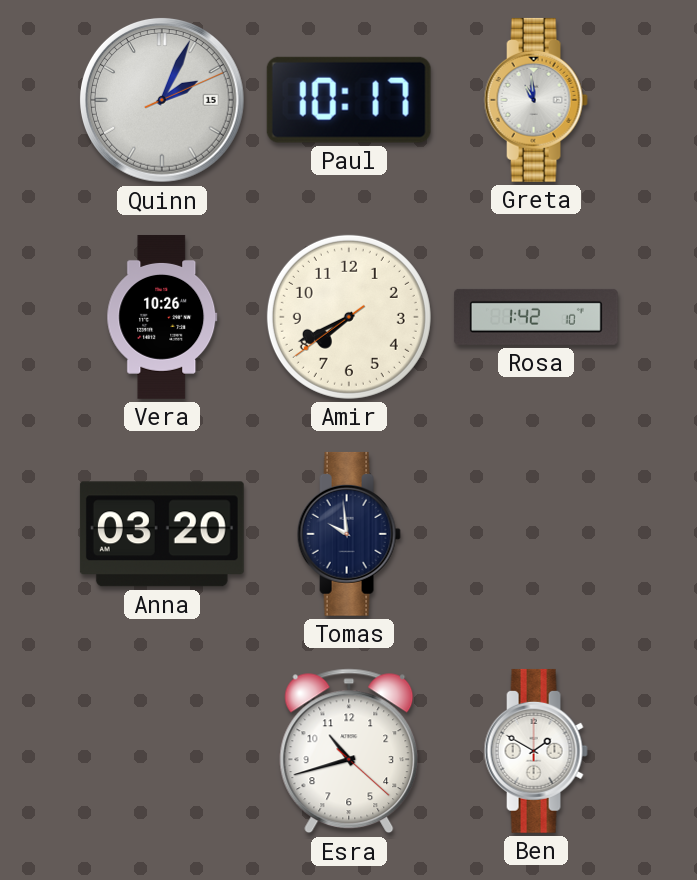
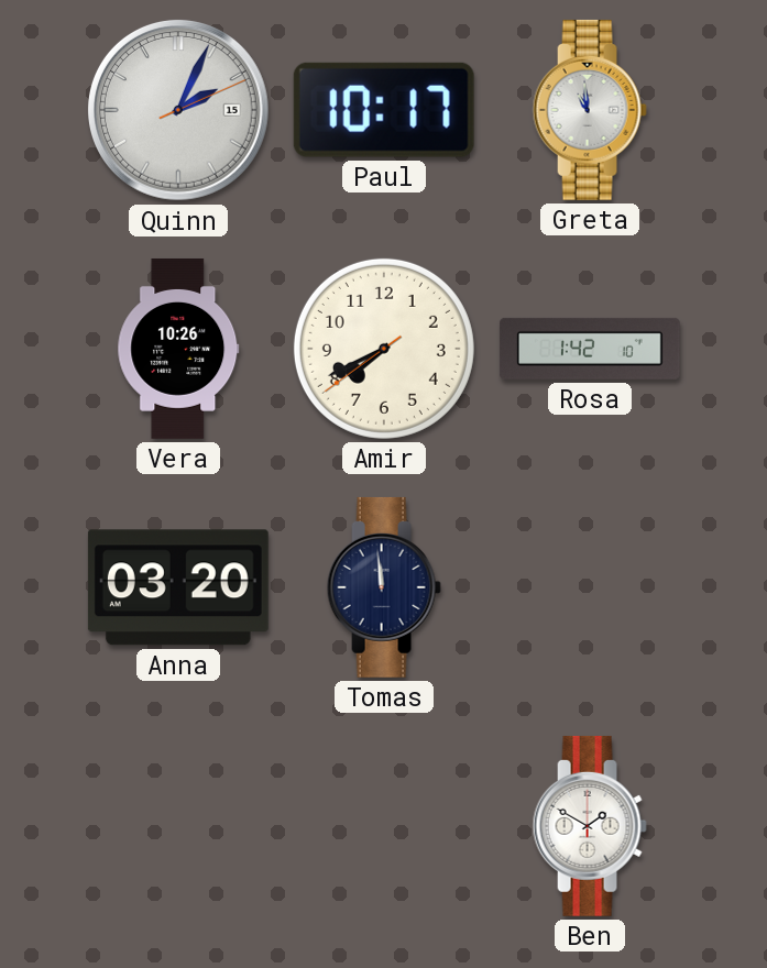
Tomas: 9:59 -> 11:59
Esra: 10:42 -> none
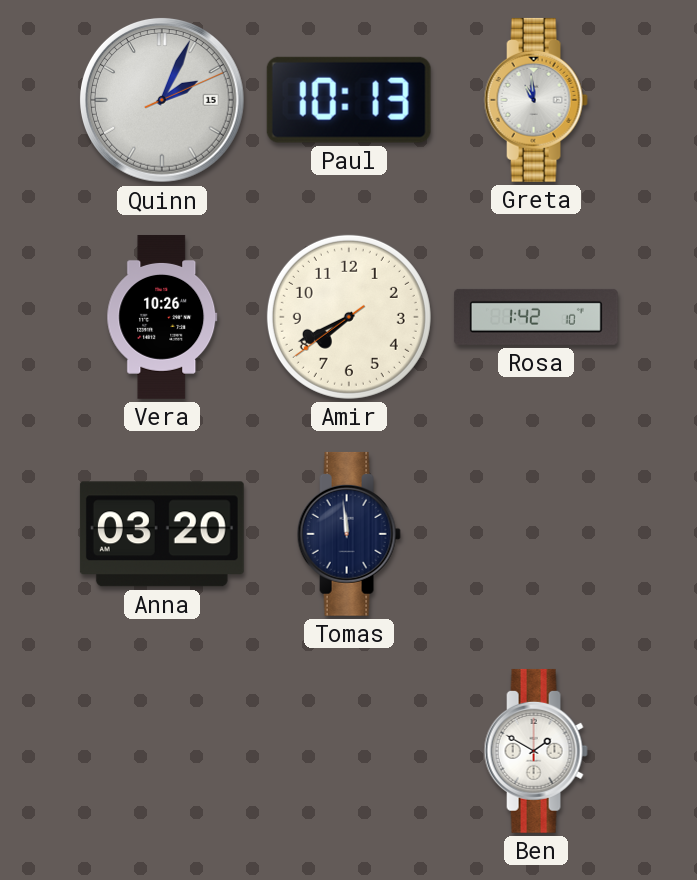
Paul: 10:17 -> 10:13
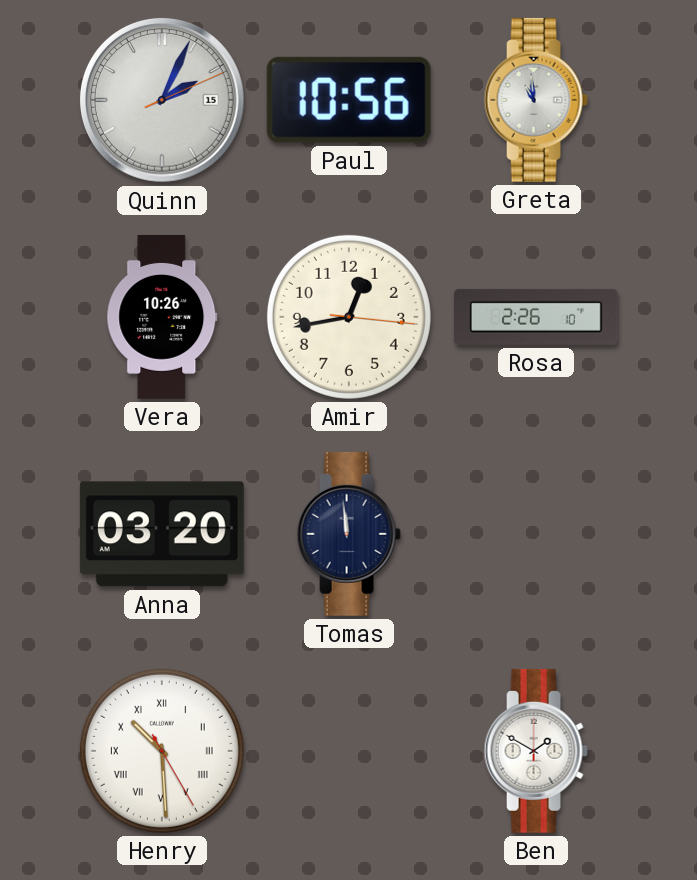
Paul: 10:13 -> 10:56
Amir: 7:40 -> 12:43
Rosa: 1:42 -> 2:26
Henry: none -> 10:29
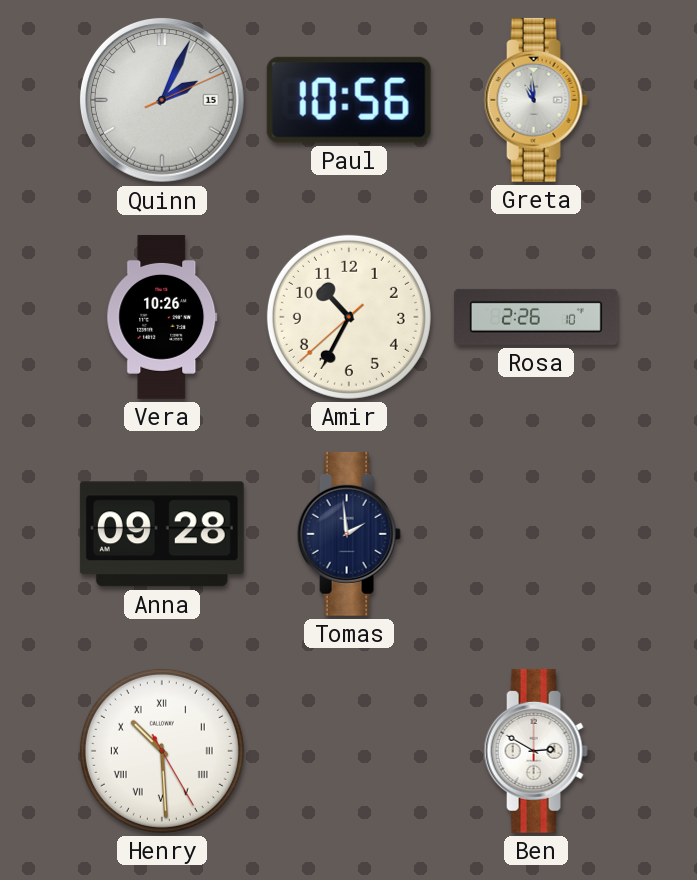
Amir: 12:43 -> 10:34
Anna: 03:20 -> 09:28
Tomas: 11:59 -> 1:59
Ben: 1:50 -> 2:50
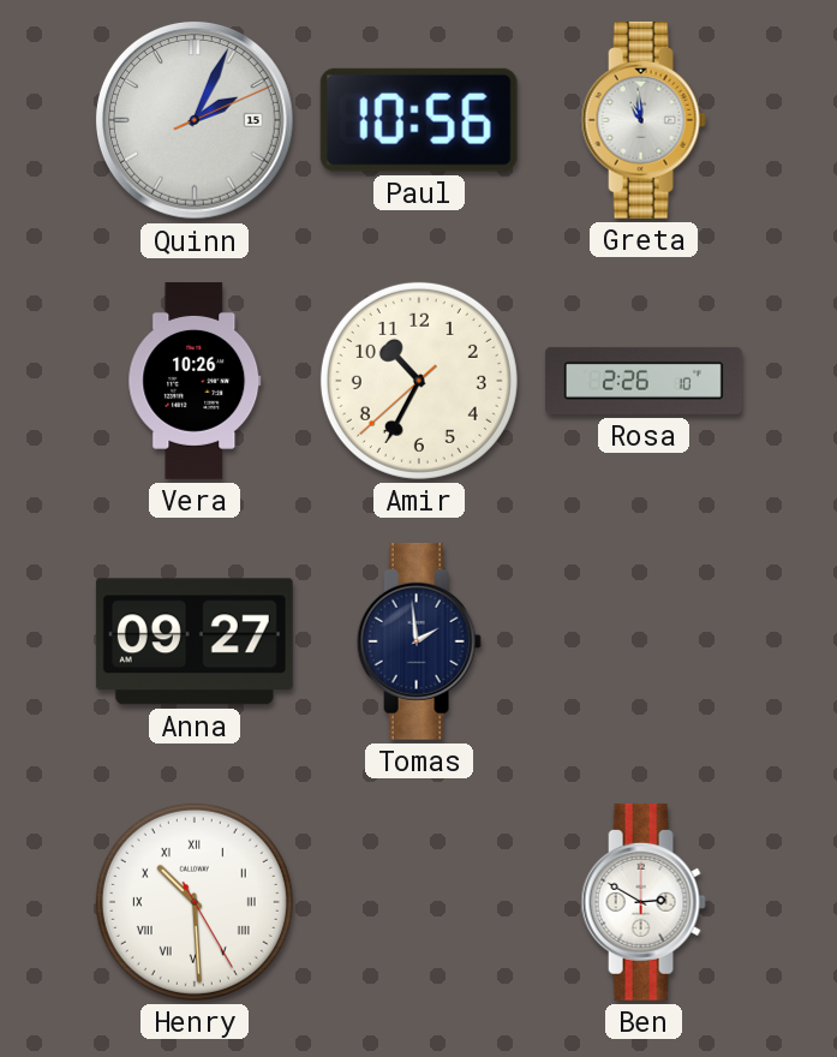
Anna: 09:28 -> 09:27
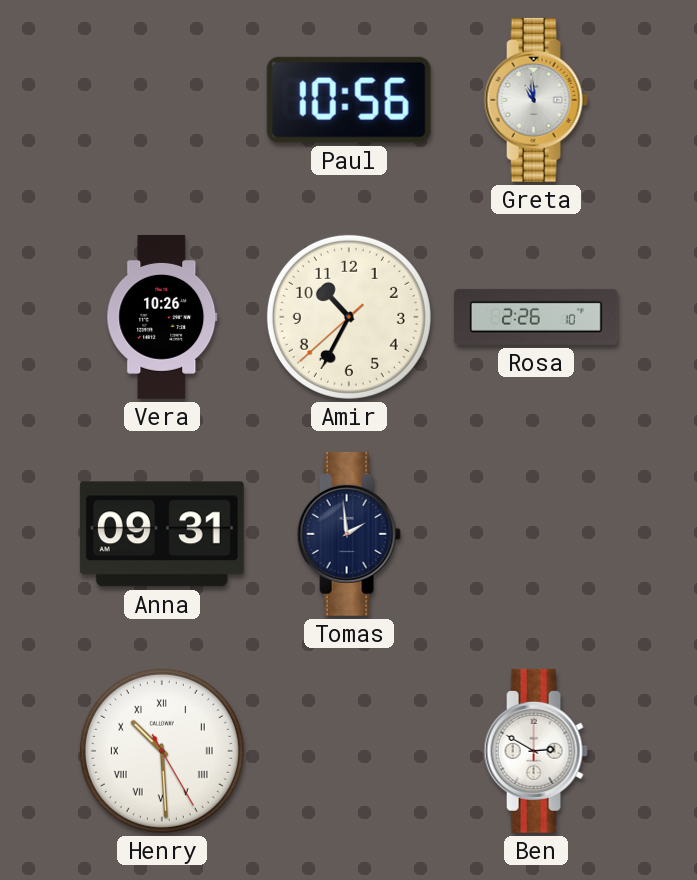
Quinn: 2:04 -> none
Anna: 09:27 -> 09:31
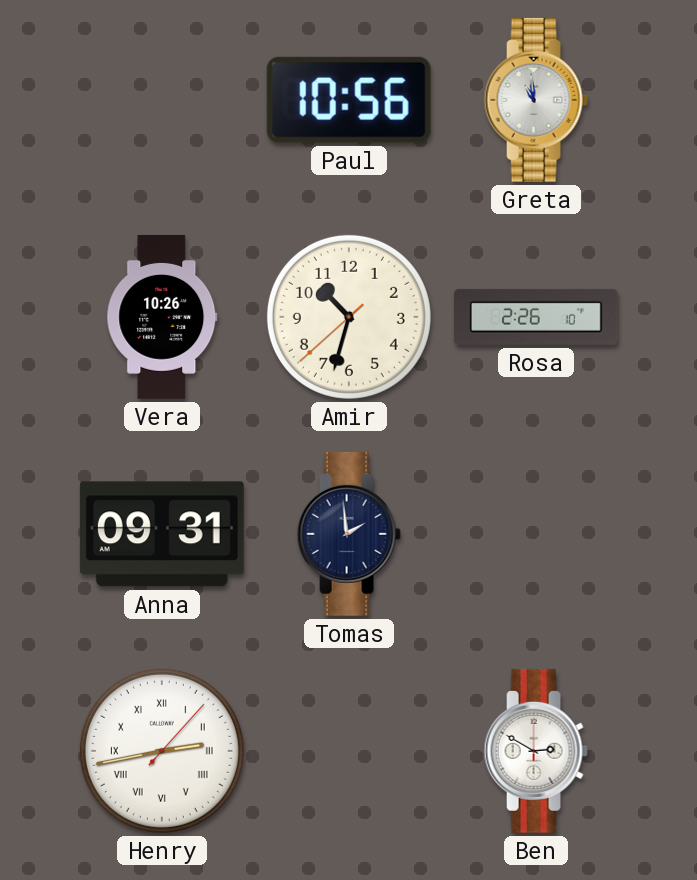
Amir: 10:34 -> 10:32
Henry: 10:29 -> 2:43
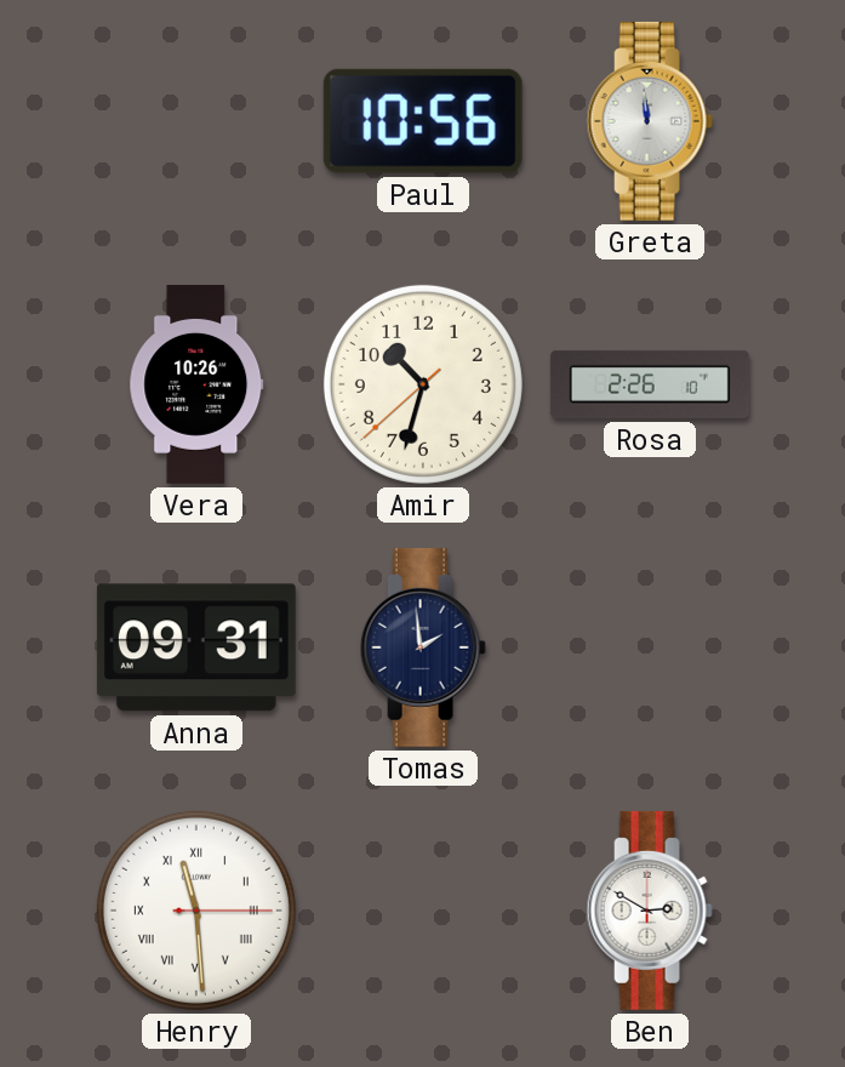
Greta: 10:59 -> 11:59
Henry: 2:43 -> 11:29
